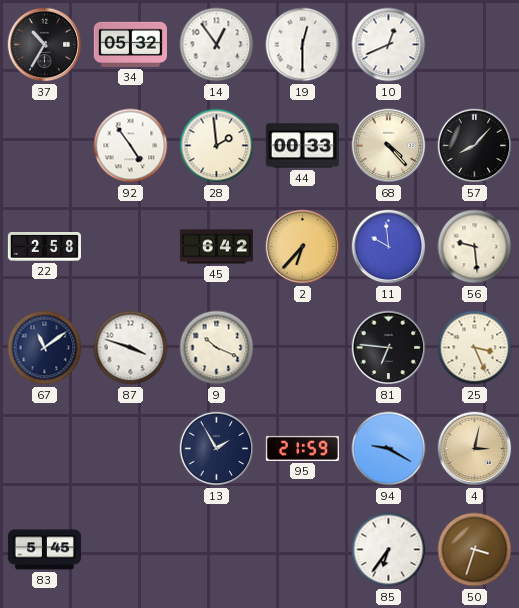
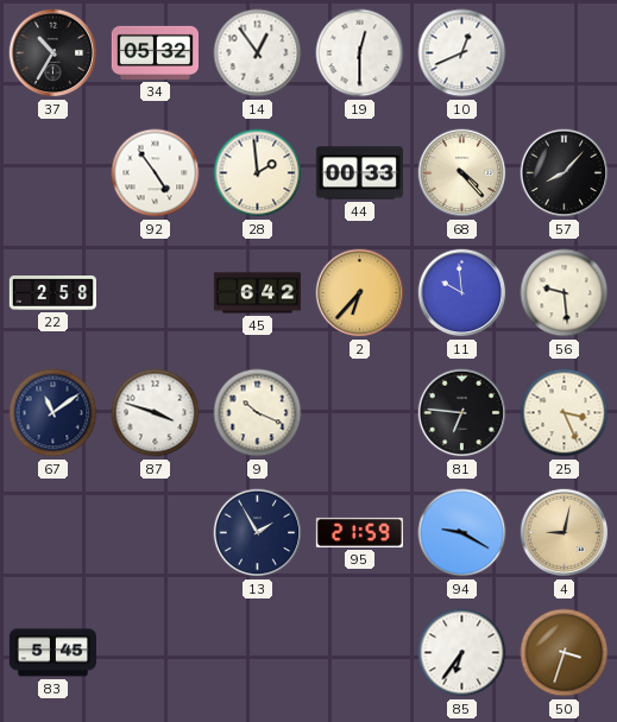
4: 3:02 -> 9:02
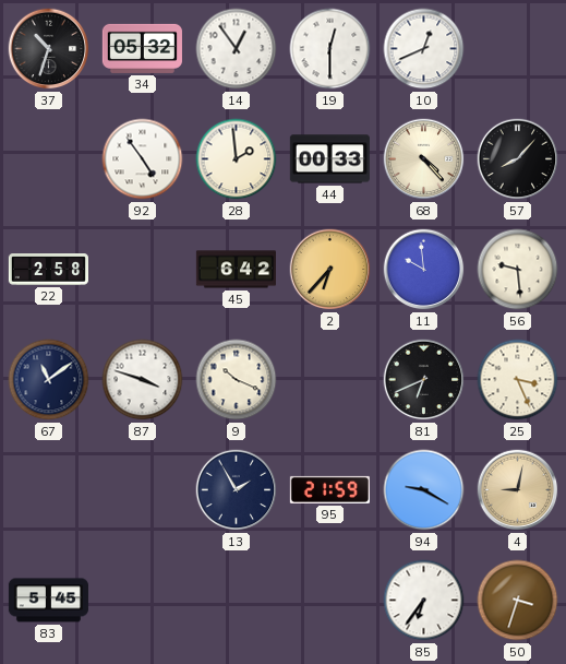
37: 10:35 -> 10:33
81: 6:46 -> 6:41
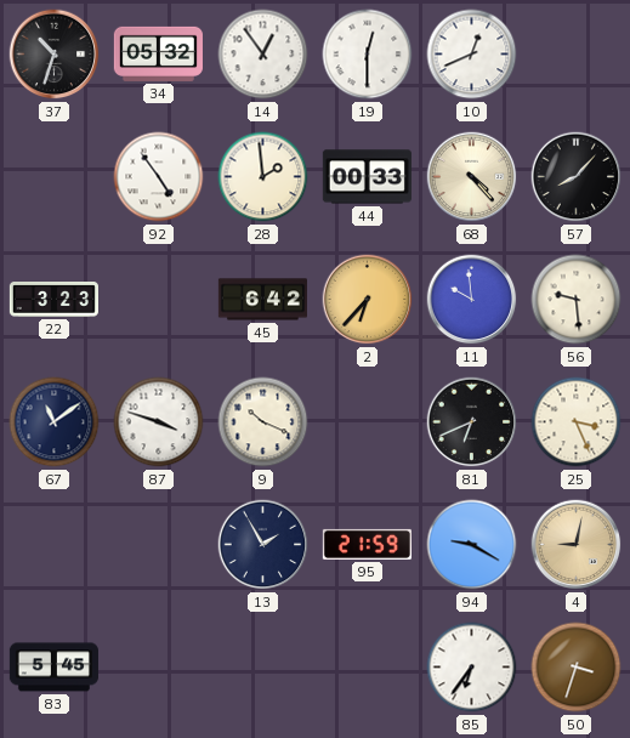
22: 2:58 -> 3:23
